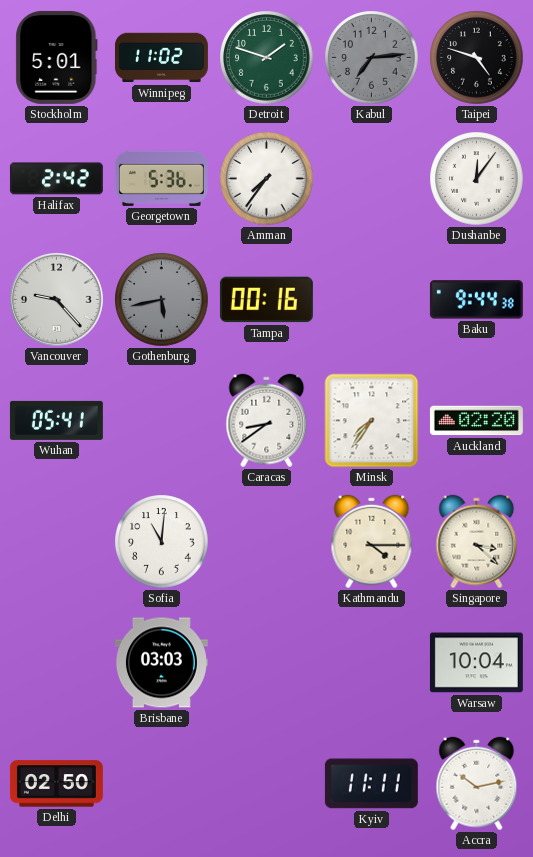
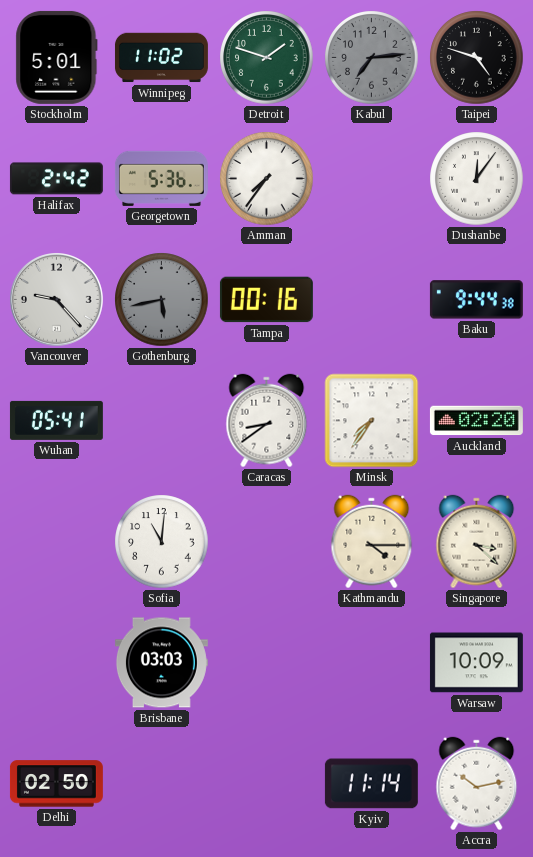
Warsaw: 10:04 -> 10:09
Kyiv: 11:11 -> 11:14
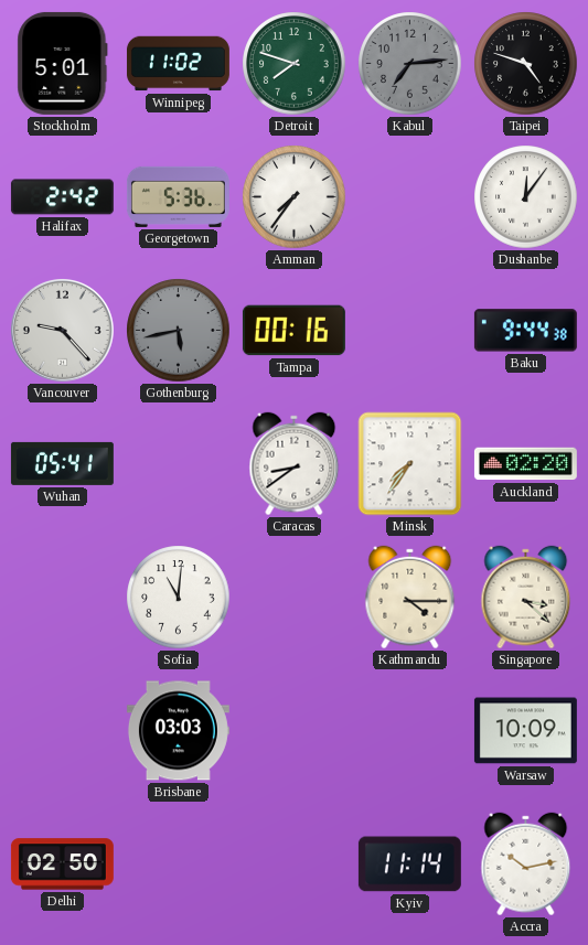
Detroit: 1:48 -> 7:48
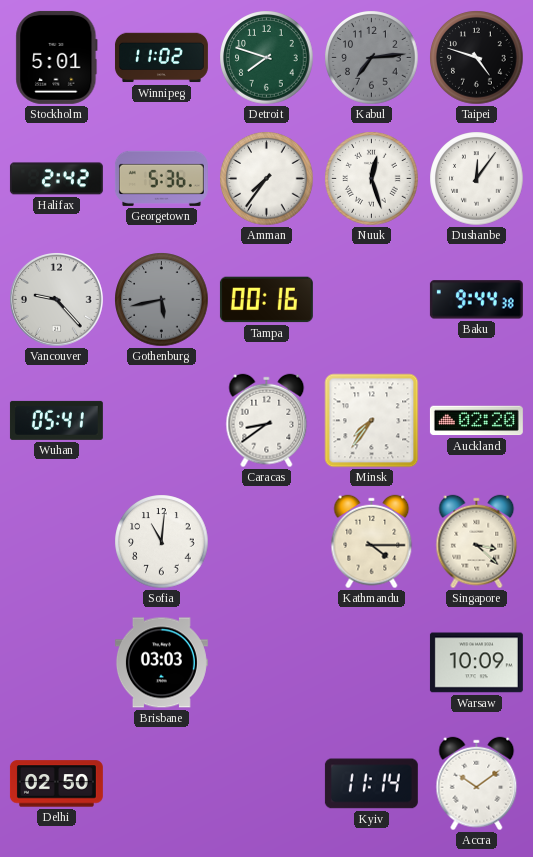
Nuuk: none -> 12:27
Accra: 10:13 -> 10:09
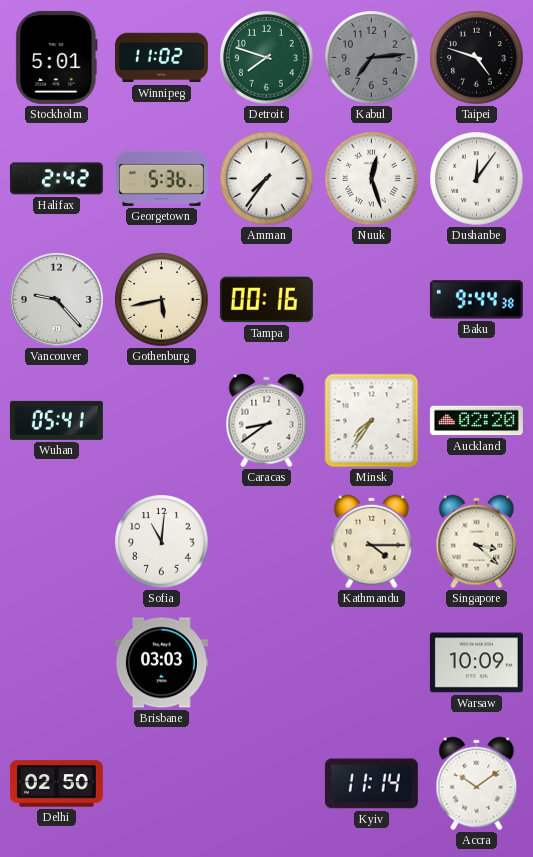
Gothenburg dial: grey -> cream
